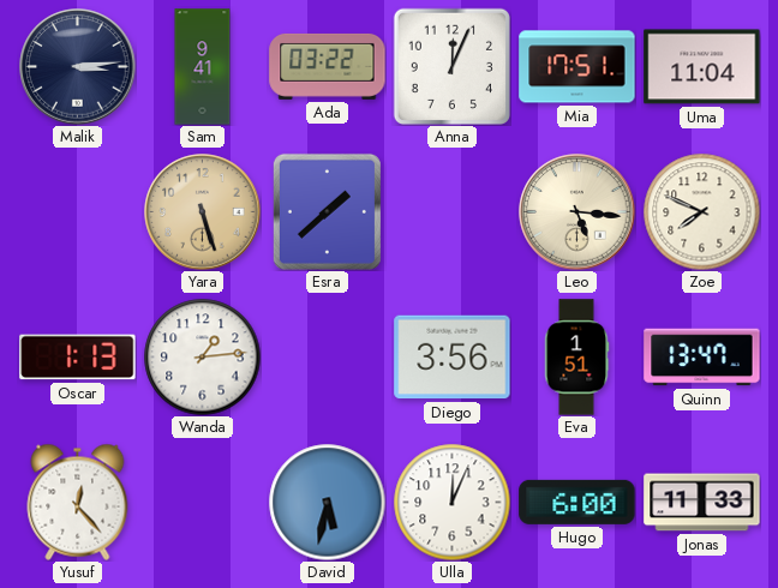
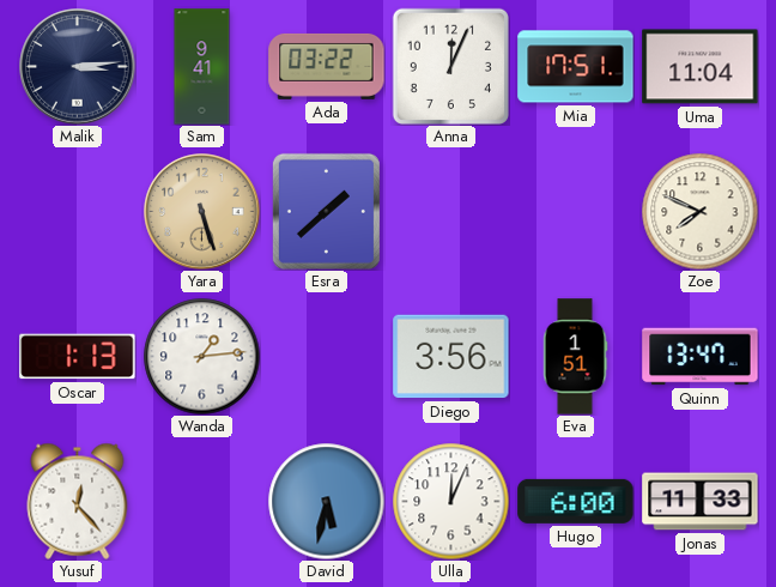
Leo: 5:16 -> none
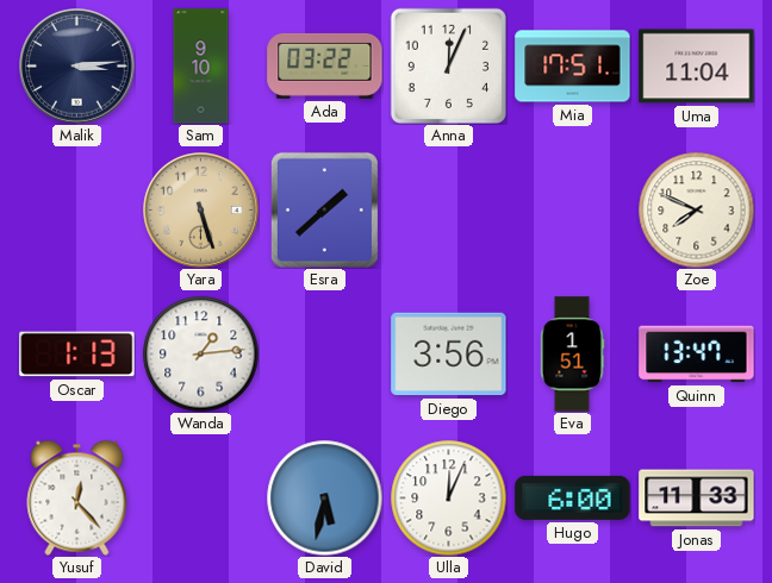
Sam: 9:41 -> 9:10
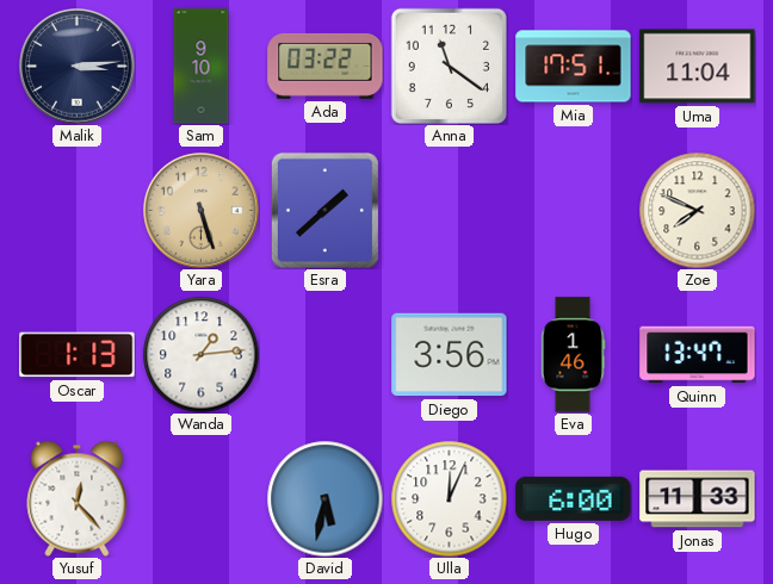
Anna: 12:04 -> 11:21
Eva: 1:51 -> 1:46
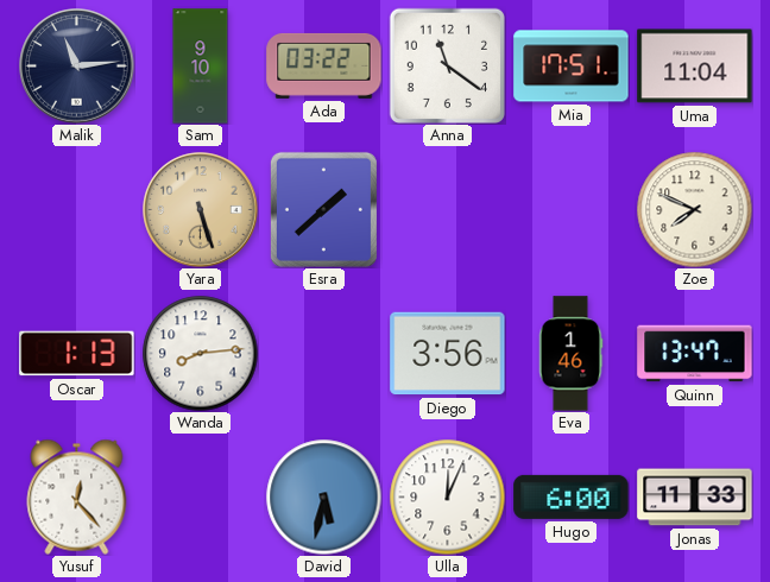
Malik: 3:14 -> 11:14
Wanda: 1:14 -> 8:14
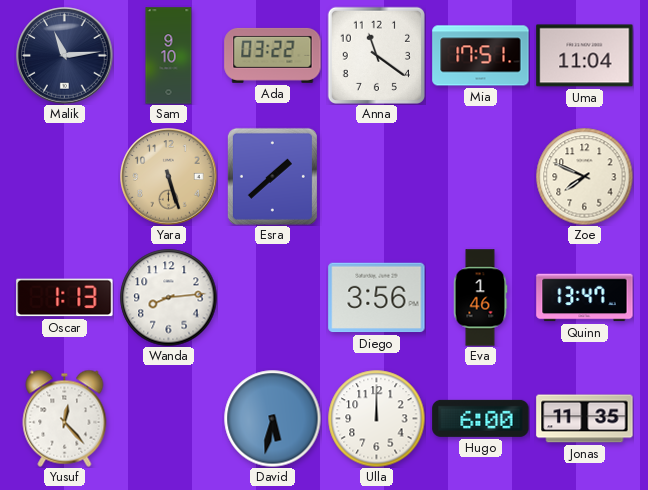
Ulla: 12:04 -> 12:00
Jonas: 11:33 -> 11:35
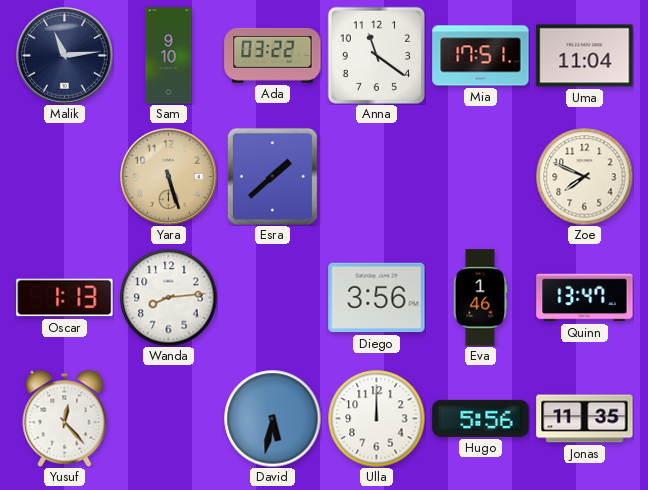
Hugo: 6:00 -> 5:56
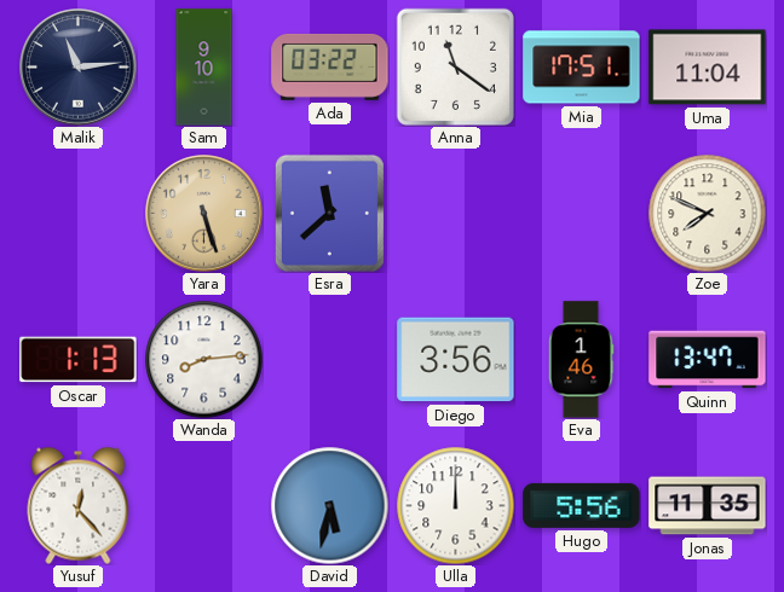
Esra: 1:38 -> 11:38
